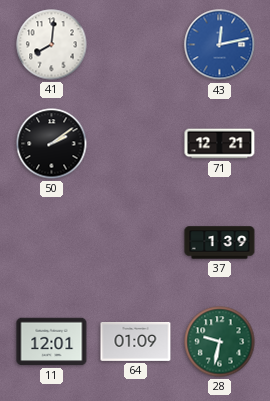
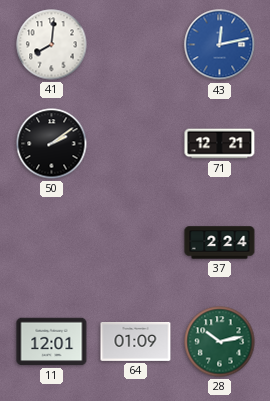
37: 1:39 -> 2:24
28: 9:32 -> 10:13
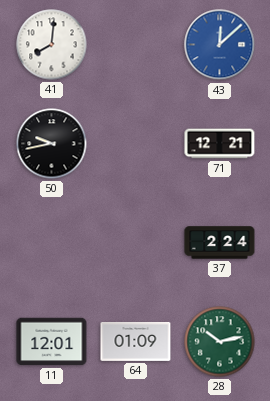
43: 12:13 -> 12:08
50: 2:09 -> 9:43
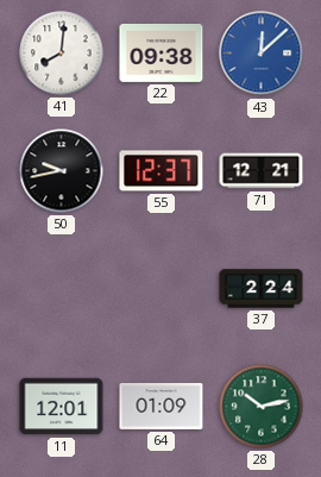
22: none -> 09:38
55: none -> 12:37
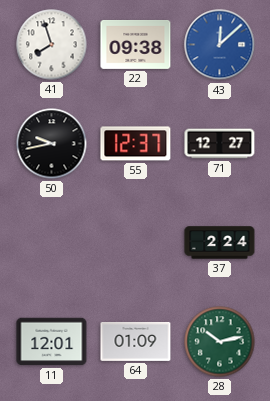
41: 8:01 -> 7:57
71: 12:21 -> 12:27
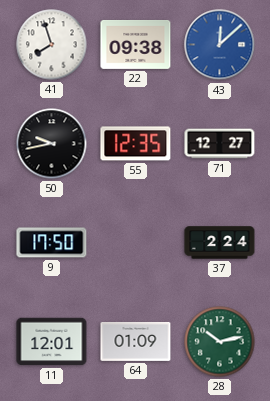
55: 12:37 -> 12:35
9: none -> 17:50
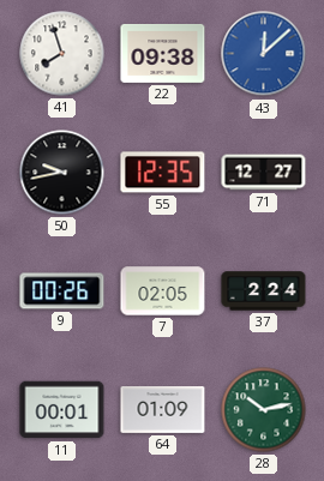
9: 17:50 -> 00:26
7: none -> 02:05
11: 12:01 -> 00:01
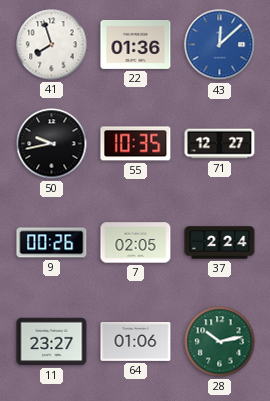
22: 09:38 -> 01:36
55: 12:35 -> 10:35
11: 00:01 -> 23:27
64: 01:09 -> 01:06
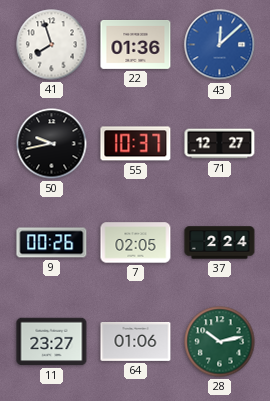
55: 10:35 -> 10:37
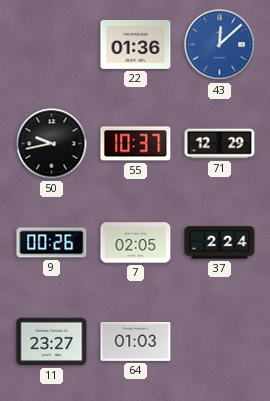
41: 7:57 -> none
71: 12:27 -> 12:29
64: 01:06 -> 01:03
28: 10:13 -> none
